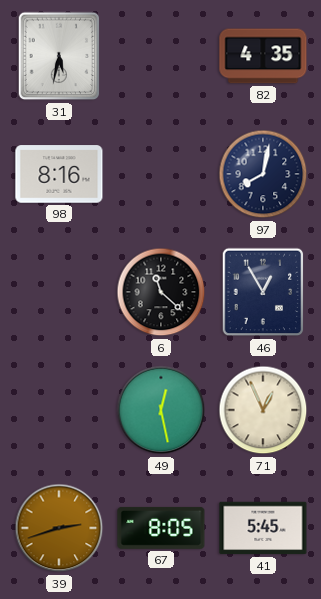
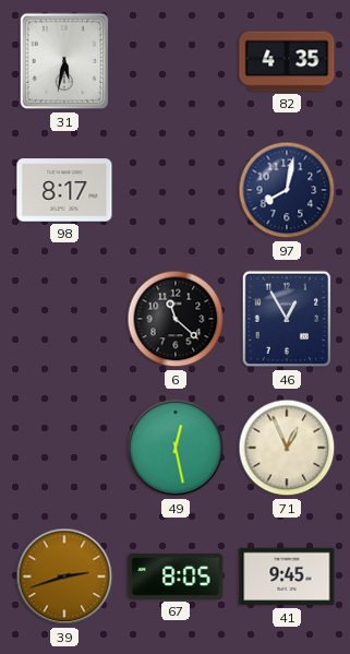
98: 8:16 -> 8:17
41: 5:45 -> 9:45
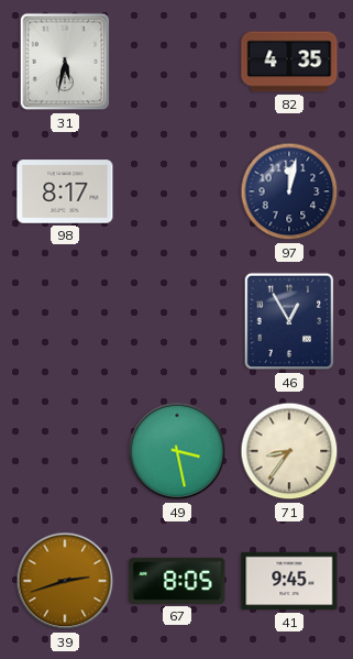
97: 8:02 -> 12:02
6: 11:22 -> none
49: 12:28 -> 3:28
71: 12:56 -> 8:36
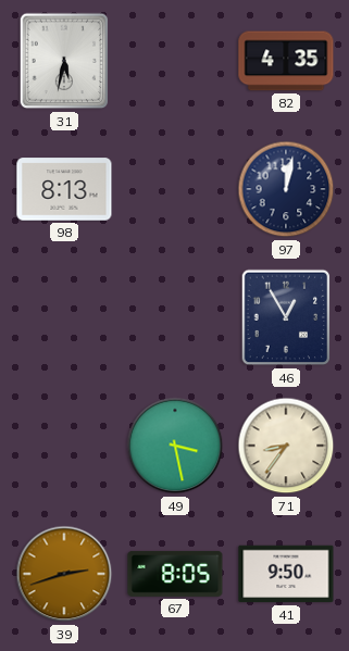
98: 8:17 -> 8:13
41: 9:45 -> 9:50
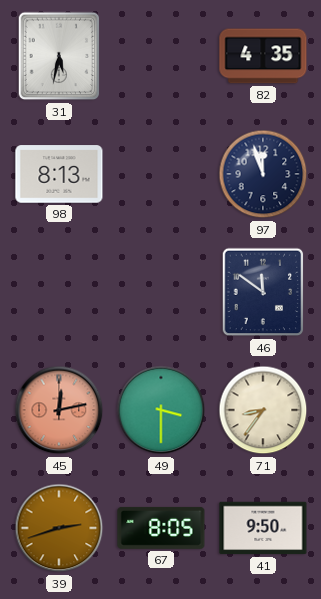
97: 12:02 -> 11:57
46: 12:55 -> 11:51
45: none -> 12:13
49: 3:28 -> 3:30
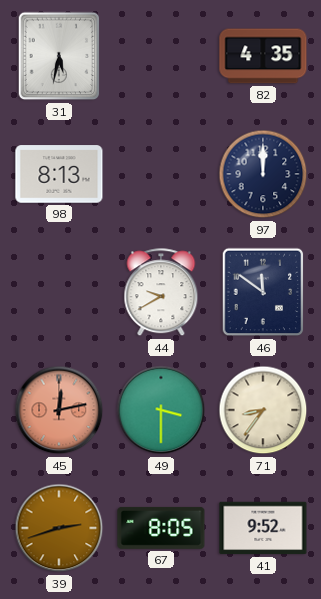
97: 11:57 -> 12:00
44: none -> 9:40
41: 9:50 -> 9:52
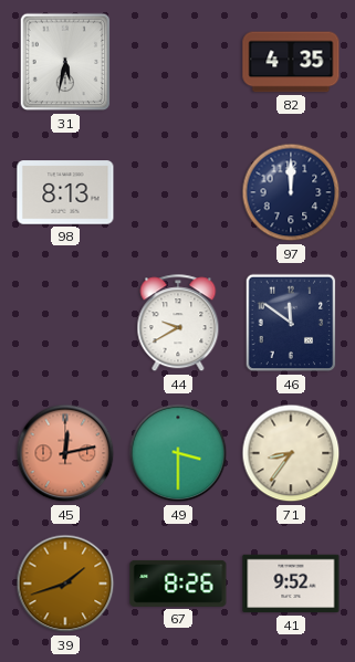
39: 2:42 -> 1:42
67: 8:05 -> 8:26
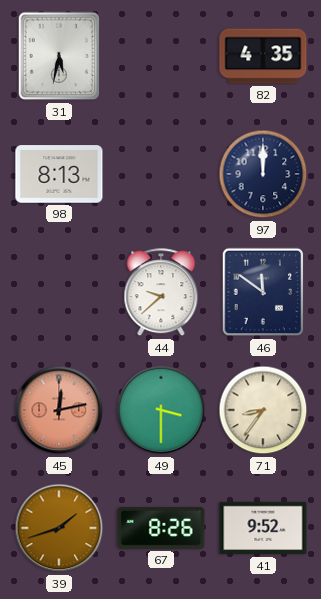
44: 9:40 -> 9:38
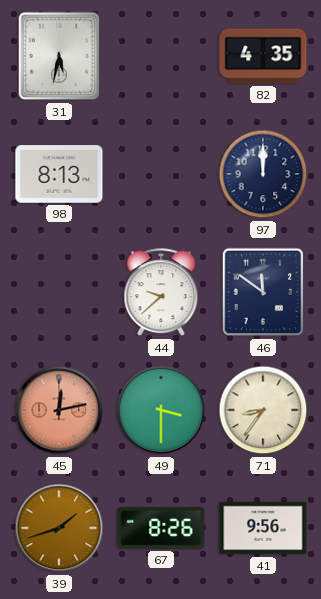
41: 9:52 -> 9:56
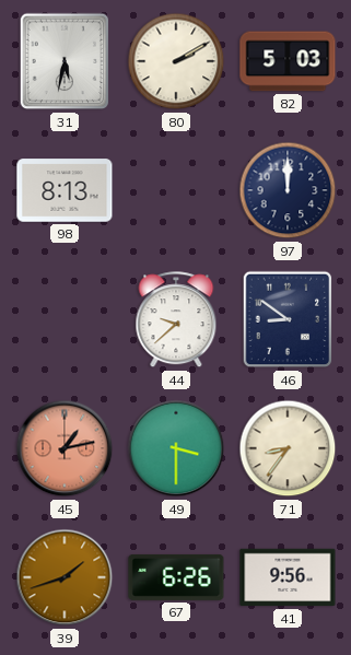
80: none -> 2:10
82: 4:35 -> 5:03
46: 11:51 -> 8:51
45: 12:13 -> 1:13
67: 8:26 -> 6:26
